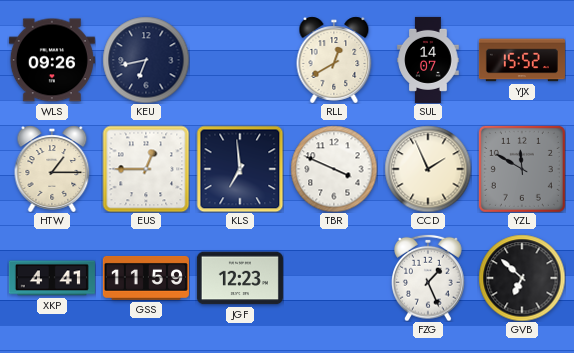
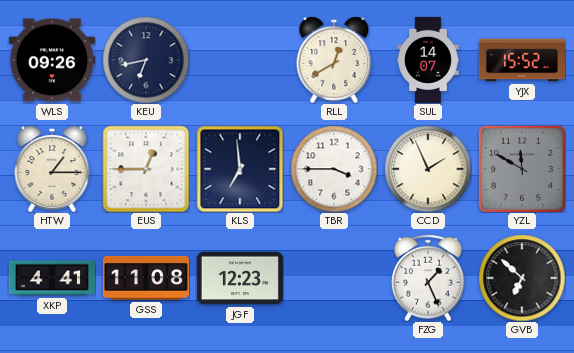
TBR: 3:49 -> 3:45
GSS: 11:59 -> 11:08
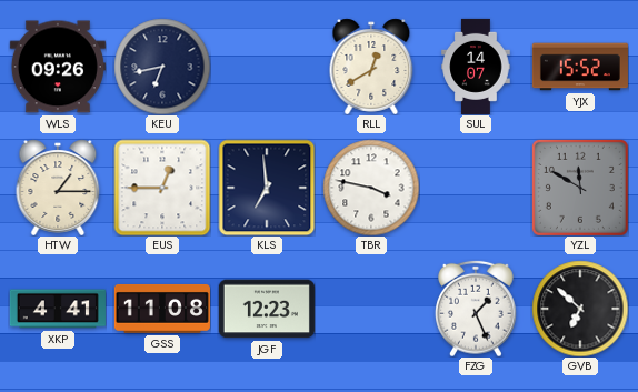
TBR: 3:45 -> 3:47
CCD: 1:56 -> none
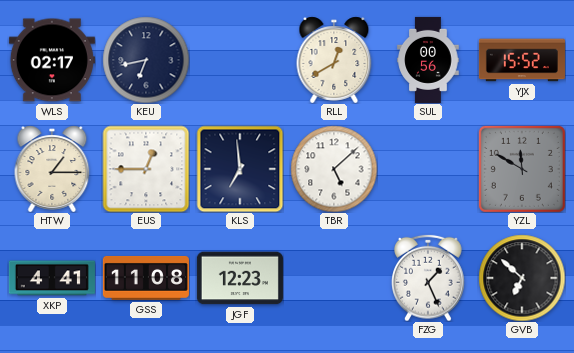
WLS: 09:26 -> 02:17
SUL: 14:07 -> 00:56
TBR: 3:47 -> 5:08
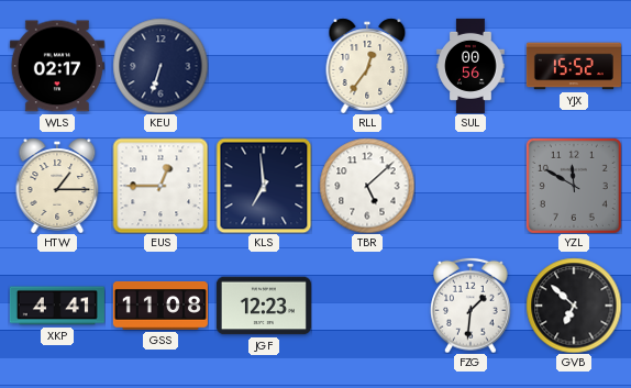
KEU: 6:43 -> 6:33
RLL: 12:40 -> 12:36
FZG: 1:26 -> 1:31
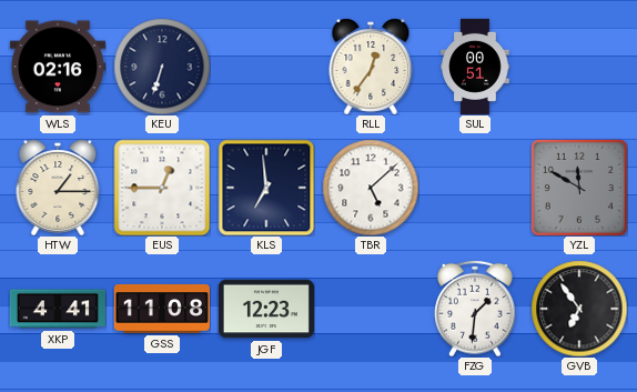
WLS: 02:17 -> 02:16
SUL: 00:56 -> 00:51
YJX: 15:52 -> none
GVB: 6:52 -> 6:54
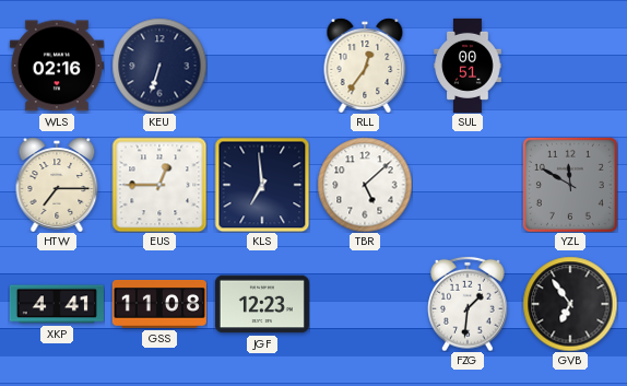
HTW: 1:15 -> 7:15
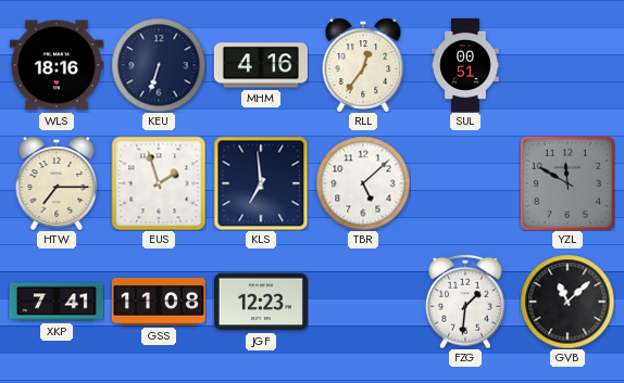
WLS: 02:16 -> 18:16
MHM: none -> 4:16
EUS: 12:45 -> 1:57
XKP: 4:41 -> 7:41
GVB: 6:54 -> 11:08
